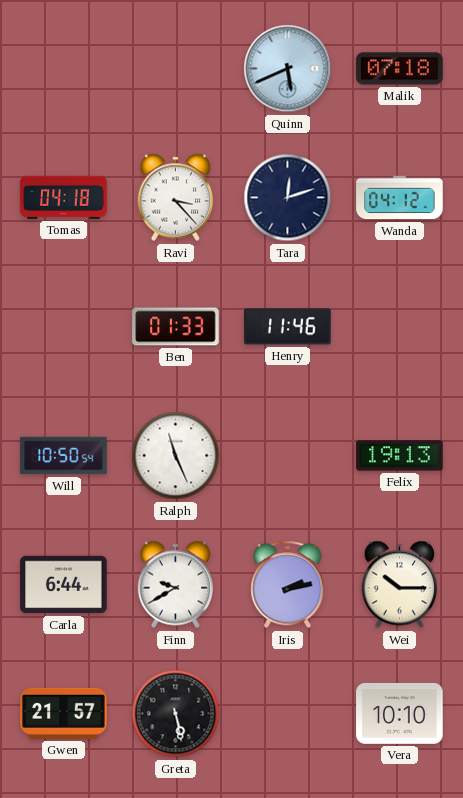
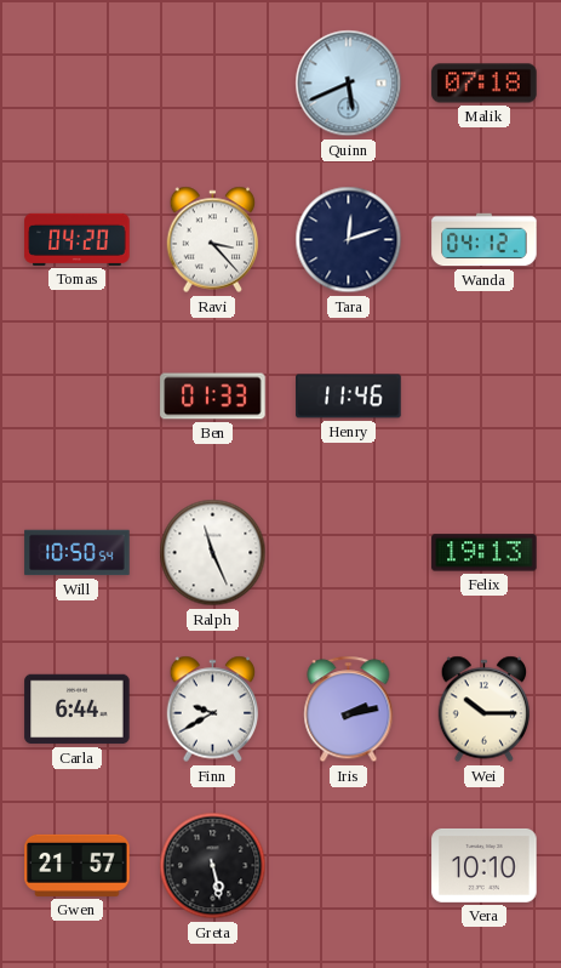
Tomas: 04:18 -> 04:20
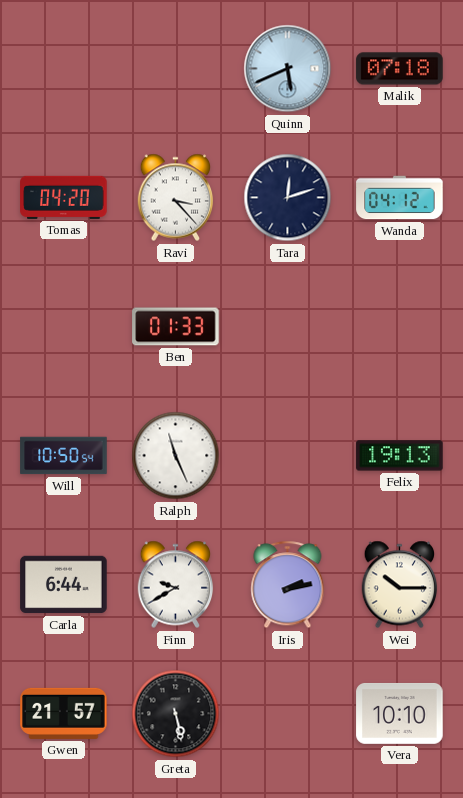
Henry: 11:46 -> none
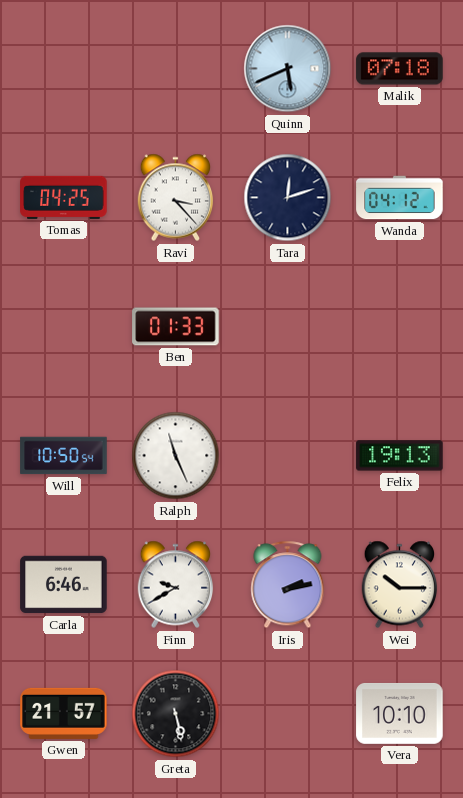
Tomas: 04:20 -> 04:25
Carla: 6:44 -> 6:46
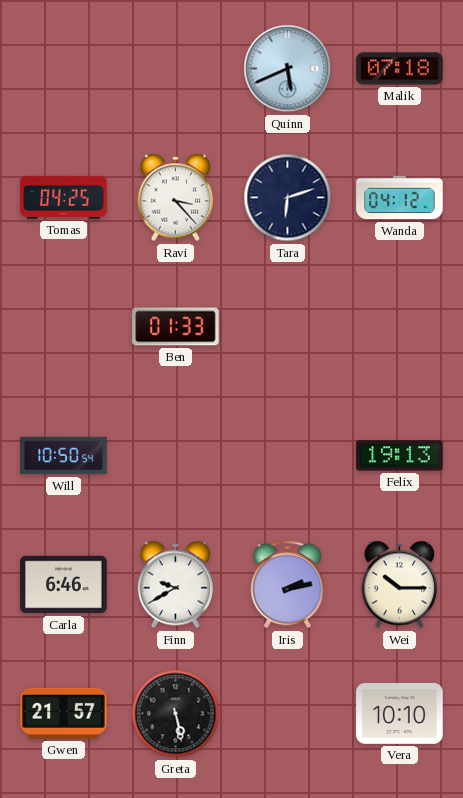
Tara: 12:12 -> 6:12
Ralph: 11:26 -> none
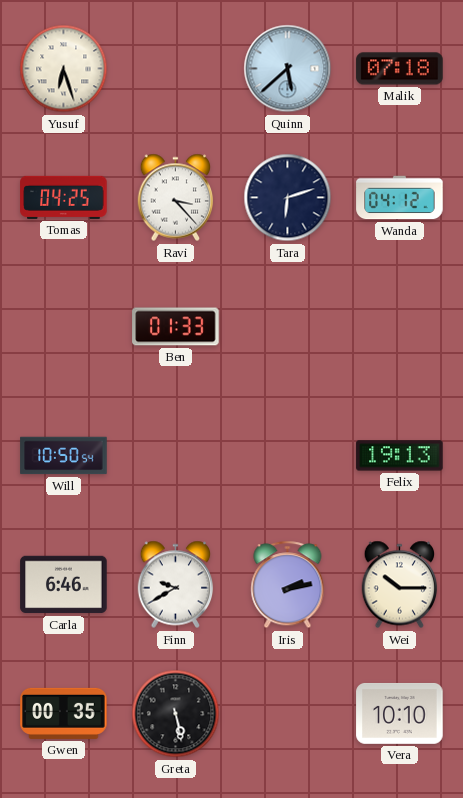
Yusuf: none -> 6:27
Quinn: 5:41 -> 5:38
Gwen: 21:57 -> 00:35
